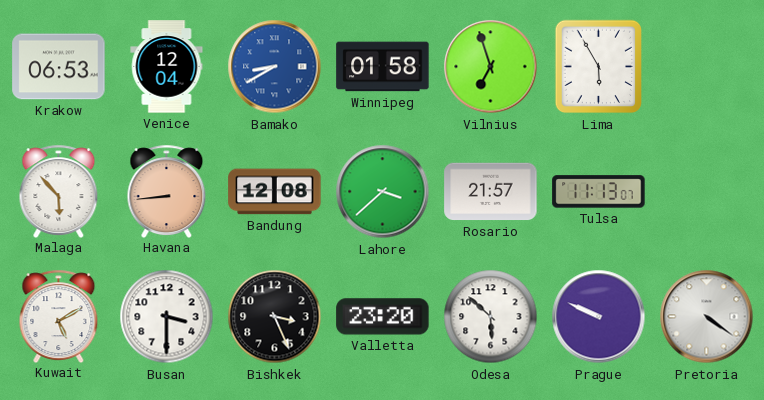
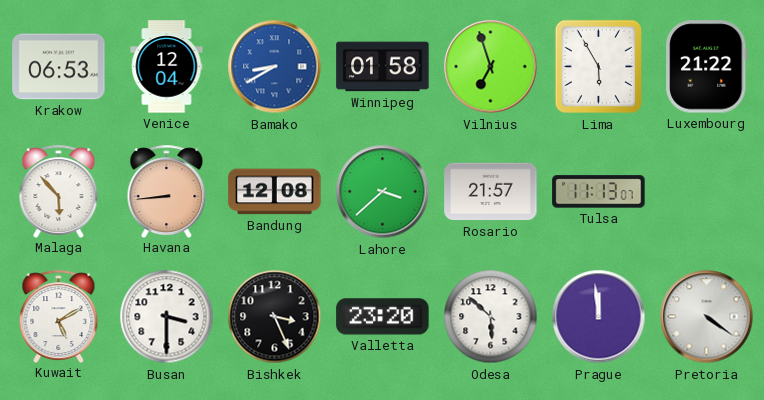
Luxembourg: none -> 21:22
Prague: 9:49 -> 11:59
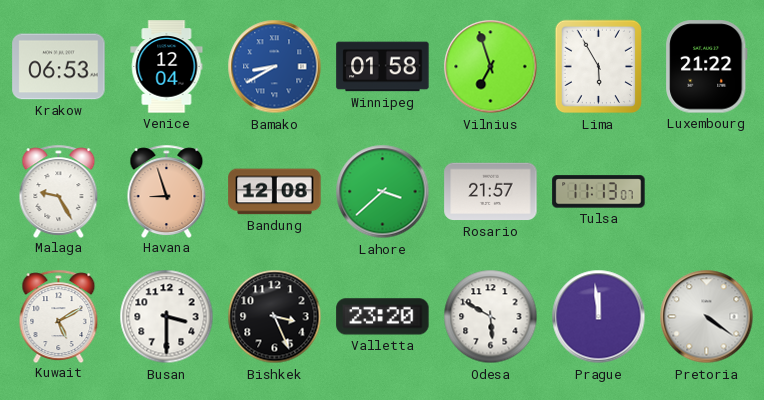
Malaga: 5:53 -> 9:25
Havana: 8:44 -> 8:57
Odesa: 5:52 -> 5:50
